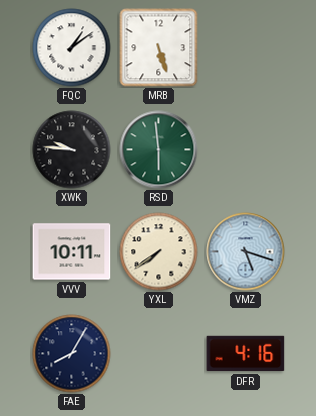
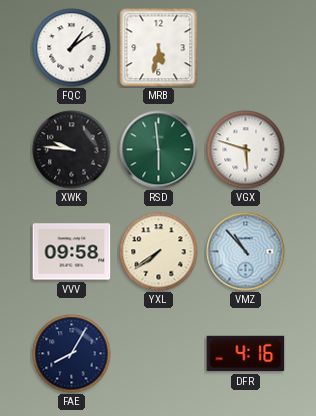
MRB: 5:27 -> 5:32
VGX: none -> 5:48
VVV: 10:11 -> 09:58
VMZ: 5:18 -> 10:53
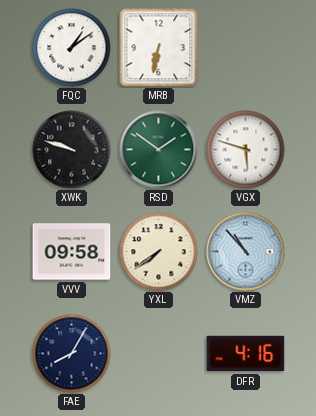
MRB: 5:32 -> 6:32
XWK: 9:46 -> 9:48
RSD: 5:59 -> 1:51
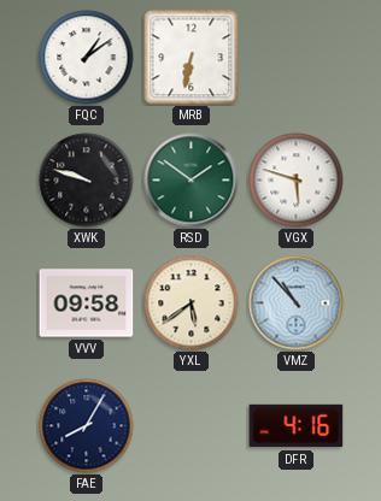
YXL: 7:39 -> 5:39
